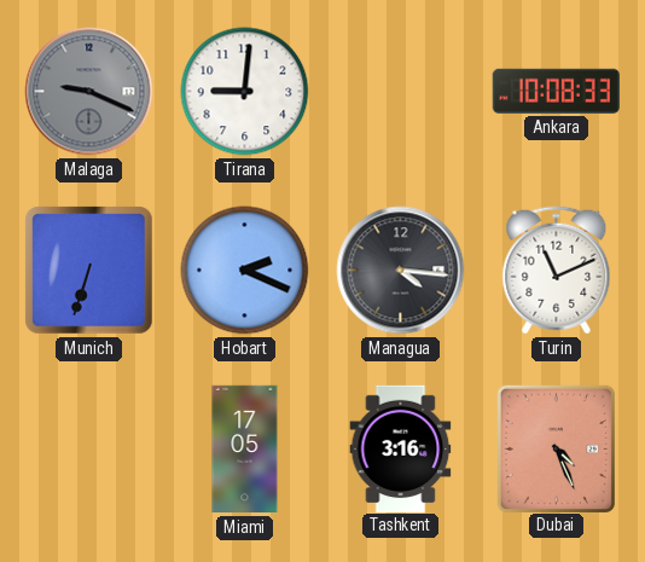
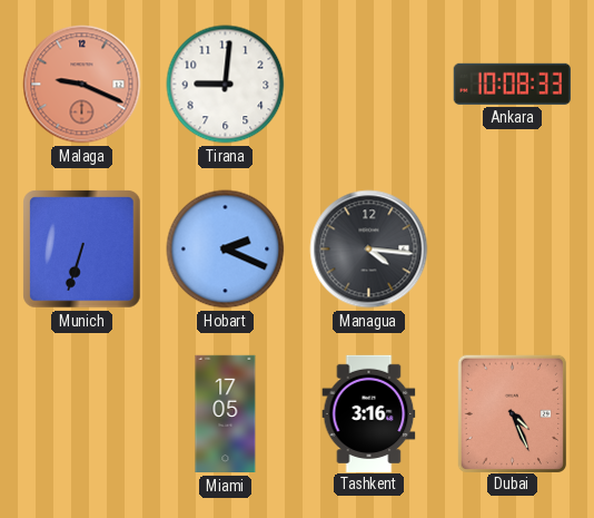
Malaga dial: grey -> salmon
Turin: 11:11 -> none
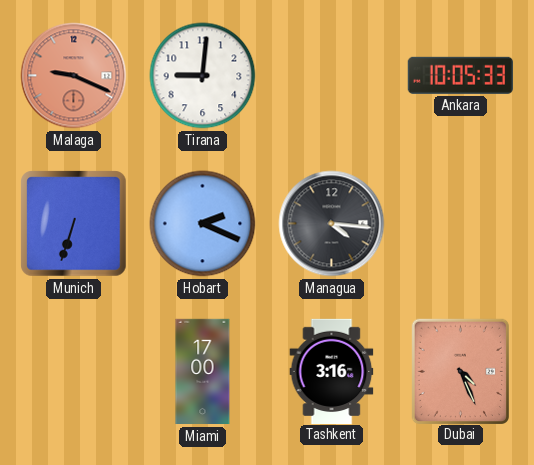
Ankara: 10:08 -> 10:05
Miami: 17:05 -> 17:00
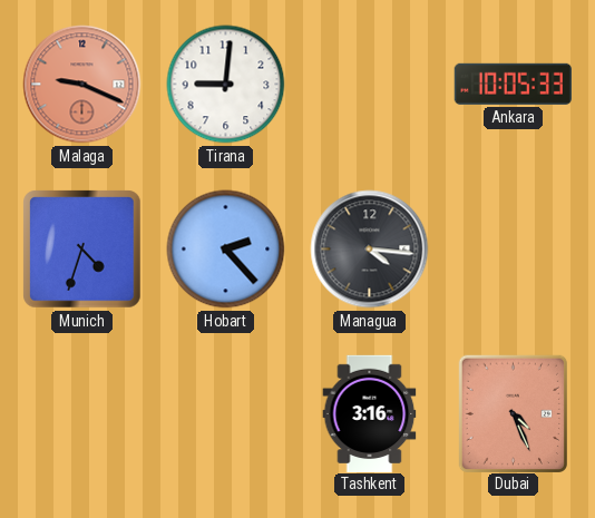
Munich: 6:33 -> 4:33
Hobart: 2:19 -> 2:23
Miami: 17:00 -> none
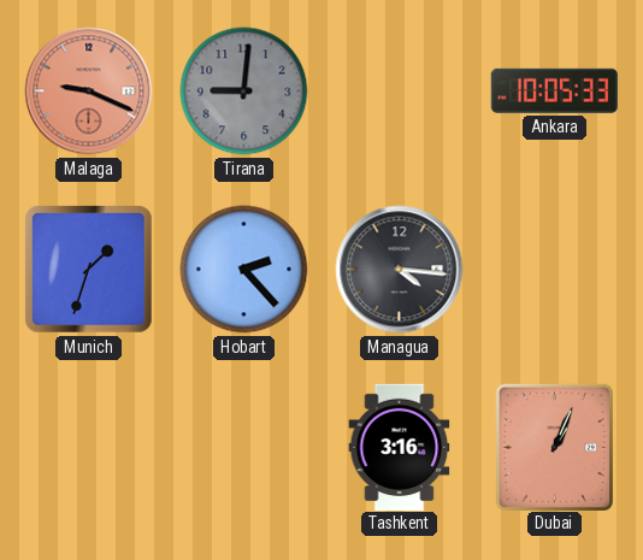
Tirana dial: white -> grey
Munich: 4:33 -> 1:33
Dubai: 4:26 -> 1:04
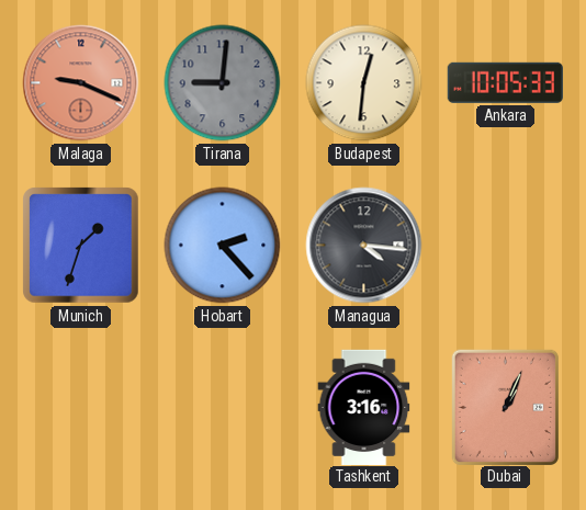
Budapest: none -> 12:31
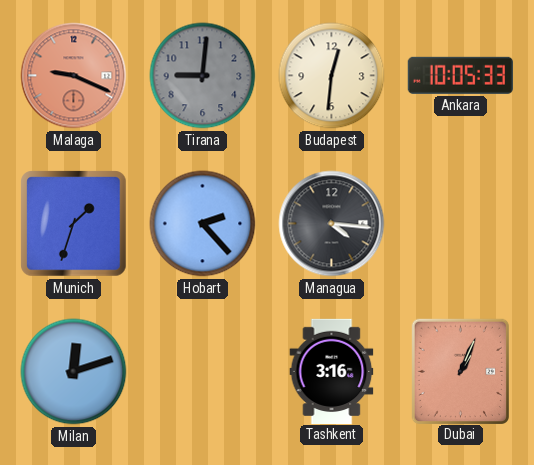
Milan: none -> 12:12
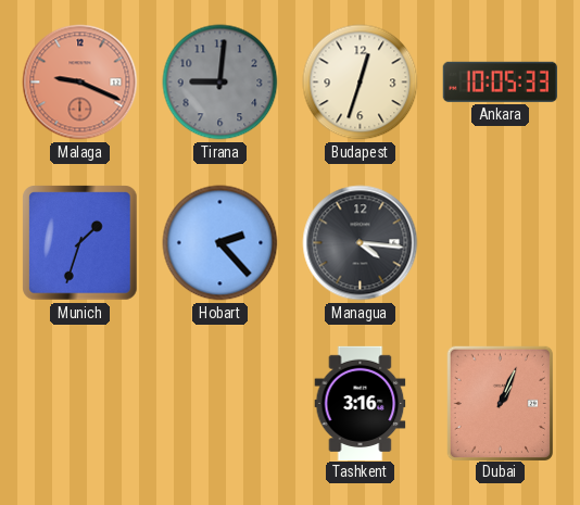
Budapest: 12:31 -> 12:33
Milan: 12:12 -> none
